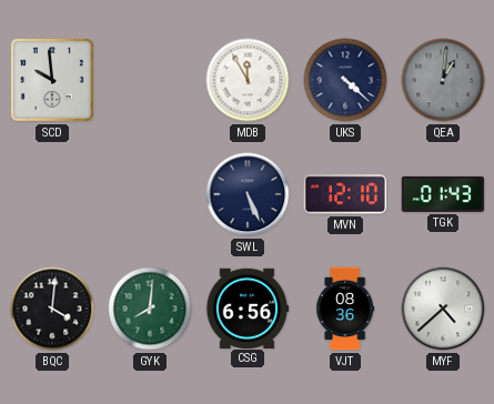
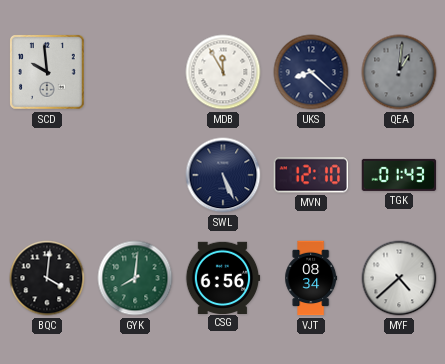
UKS: 4:22 -> 8:22
VJT: 08:36 -> 08:34
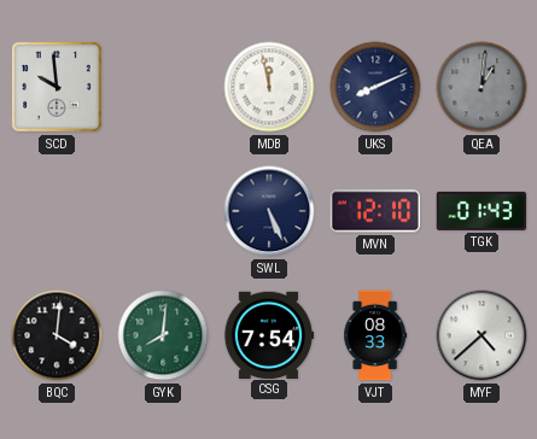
MDB: 11:55 -> 11:58
UKS: 8:22 -> 8:11
CSG: 6:56 -> 7:54
VJT: 08:34 -> 08:33
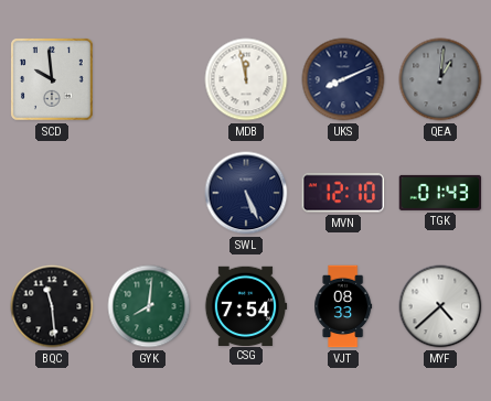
BQC: 4:01 -> 11:29
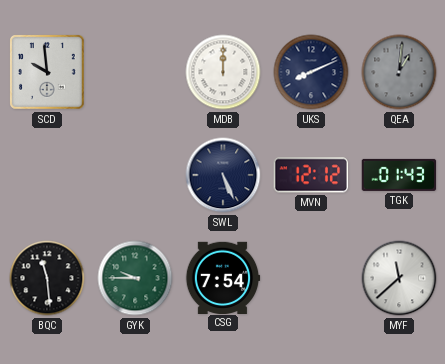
MDB: 11:58 -> 12:00
MVN: 12:10 -> 12:12
GYK: 8:01 -> 9:45
VJT: 08:33 -> none
MYF: 4:38 -> 11:38
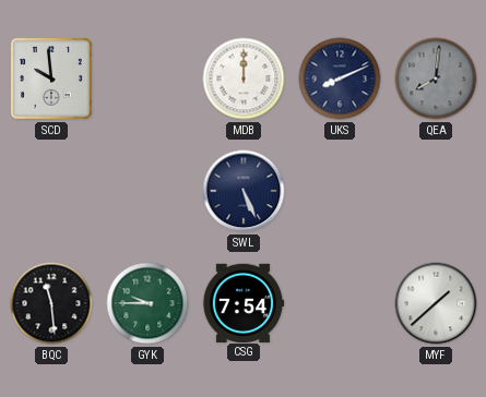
QEA: 1:01 -> 8:01
MVN: 12:12 -> none
TGK: 01:43 -> none
MYF: 11:38 -> 1:38
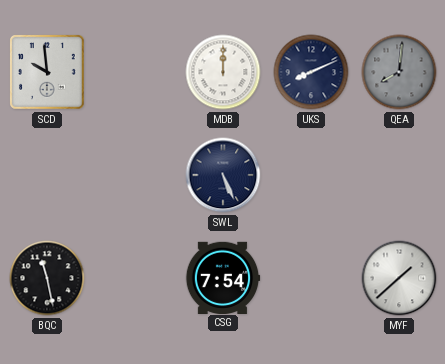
BQC: 11:29 -> 11:28
GYK: 9:45 -> none
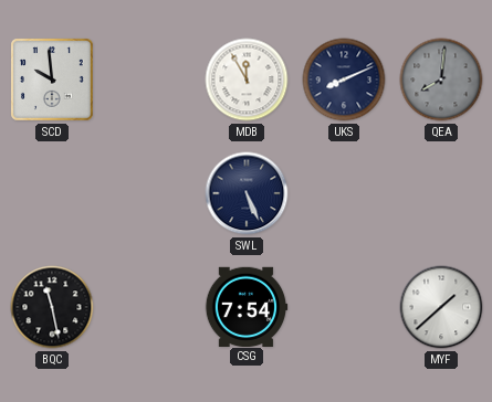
MDB: 12:00 -> 11:55
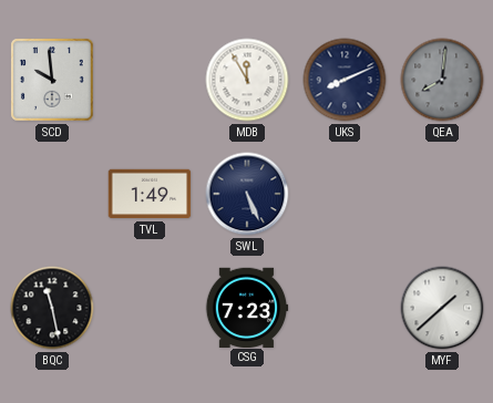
TVL: none -> 1:49
CSG: 7:54 -> 7:23
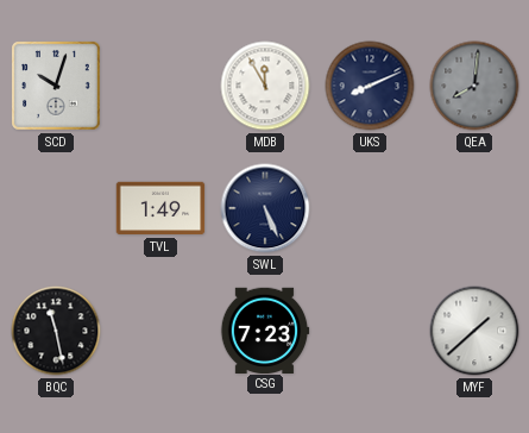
SCD: 9:59 -> 10:03
